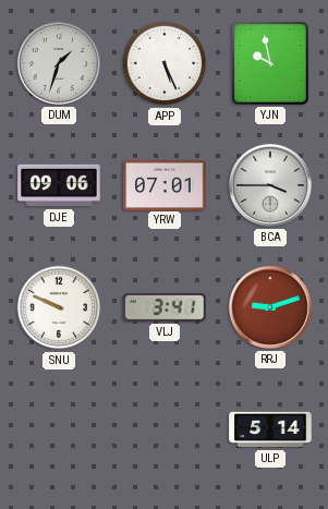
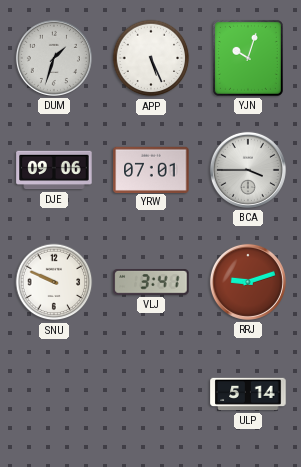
YJN: 9:58 -> 10:03
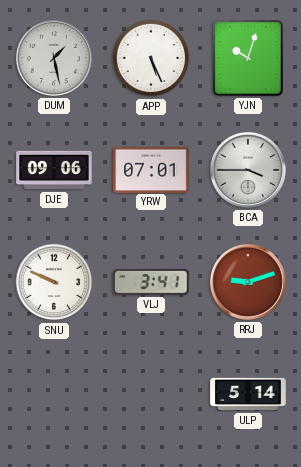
DUM: 1:33 -> 1:28
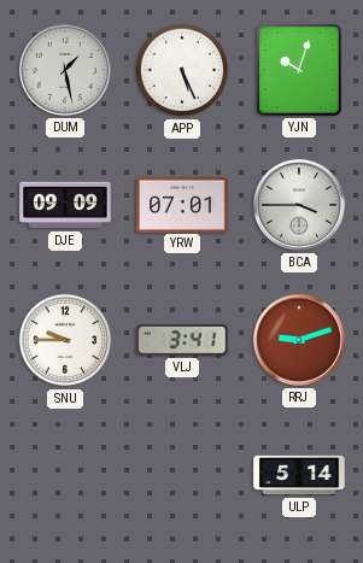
DJE: 09:06 -> 09:09
SNU: 9:49 -> 9:45
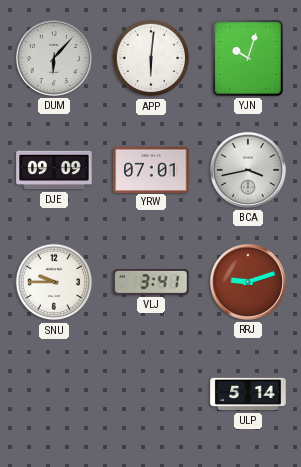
DUM: 1:28 -> 6:07
APP: 5:26 -> 6:01
BCA: 3:45 -> 3:43
